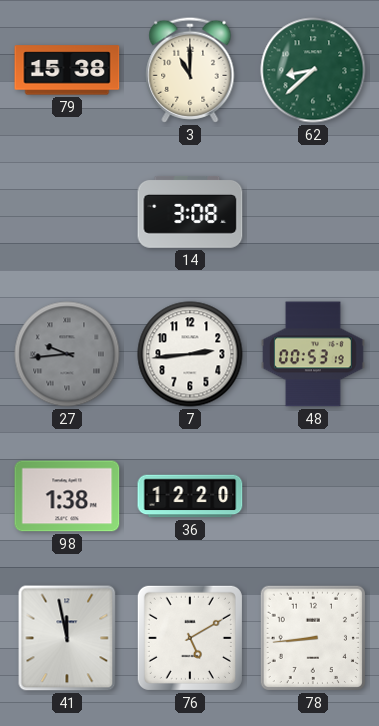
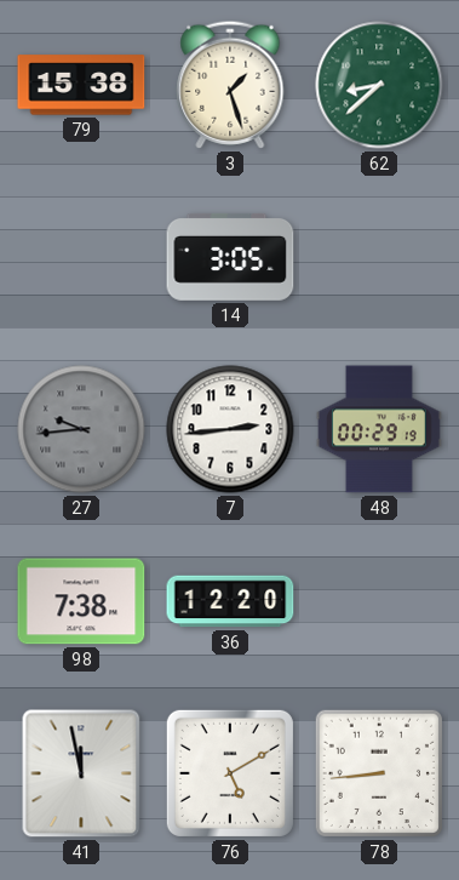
3: 11:00 -> 1:27
14: 3:08 -> 3:05
48: 00:53 -> 00:29
98: 1:38 -> 7:38
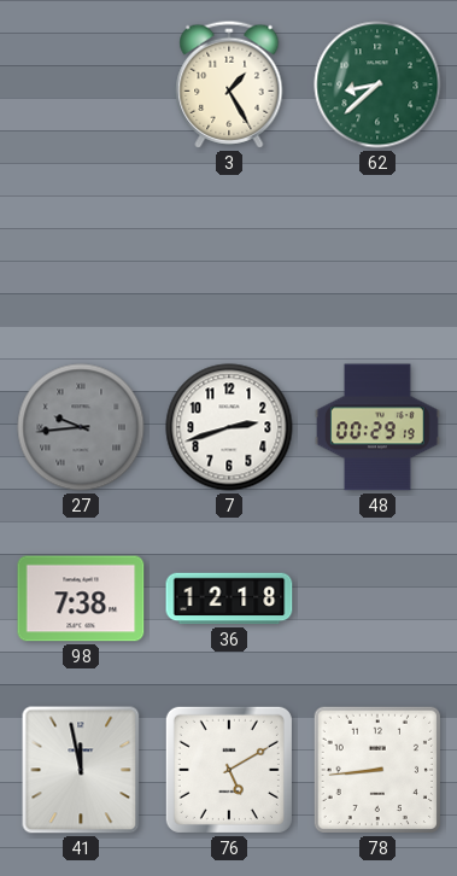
79: 15:38 -> none
3: 1:27 -> 1:25
14: 3:05 -> none
7: 2:44 -> 2:42
36: 12:20 -> 12:18
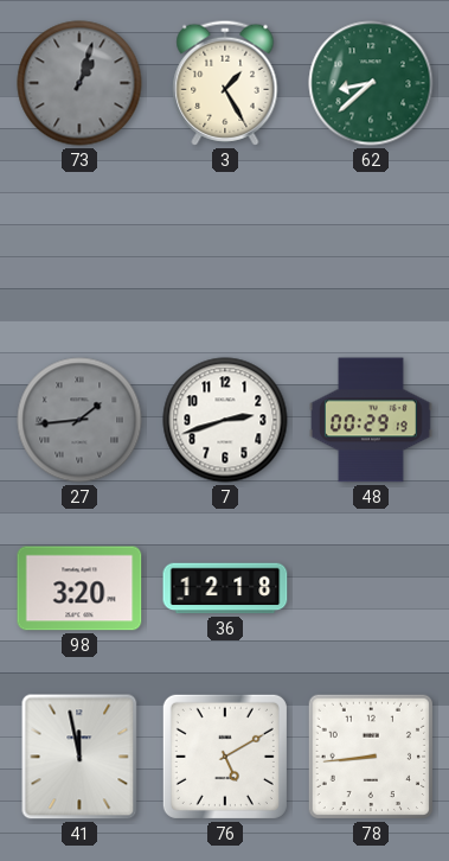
73: none -> 1:03
27: 9:44 -> 1:44
98: 7:38 -> 3:20
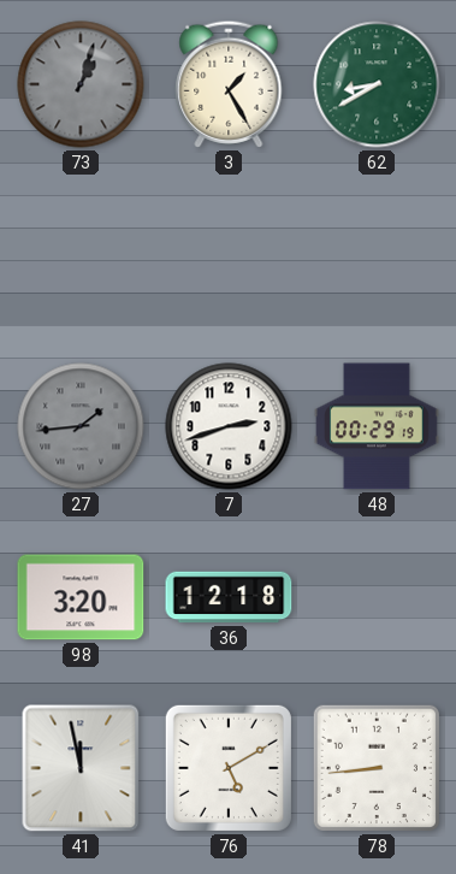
62: 8:38 -> 8:40
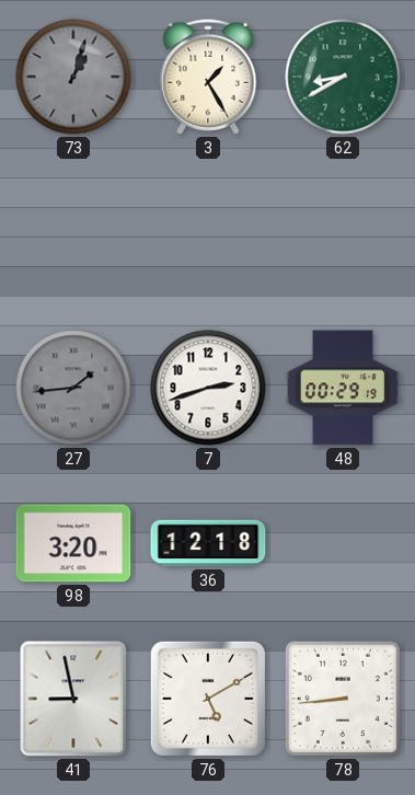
41: 11:58 -> 8:58
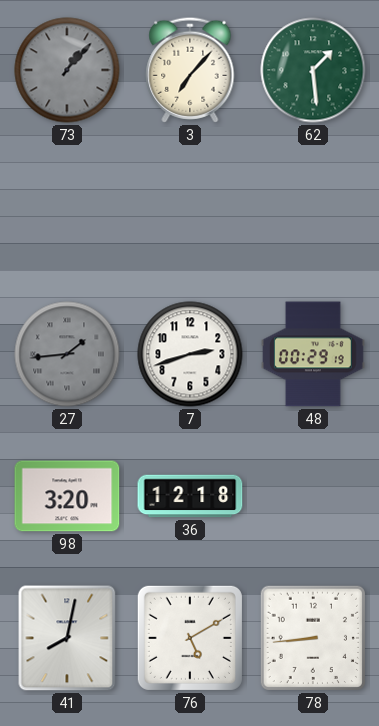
73: 1:03 -> 1:07
3: 1:25 -> 7:07
62: 8:40 -> 1:29
41: 8:58 -> 8:02
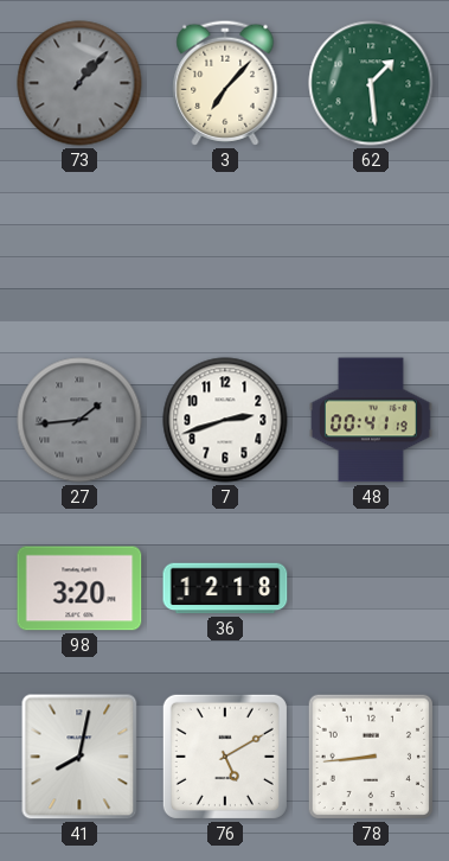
48: 00:29 -> 00:41
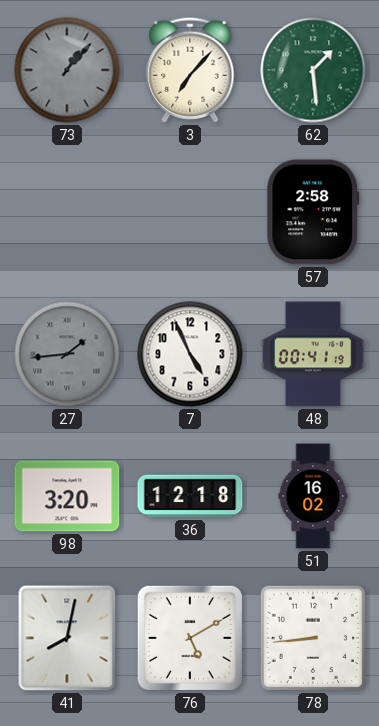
57: none -> 2:58
7: 2:42 -> 4:56
51: none -> 16:02
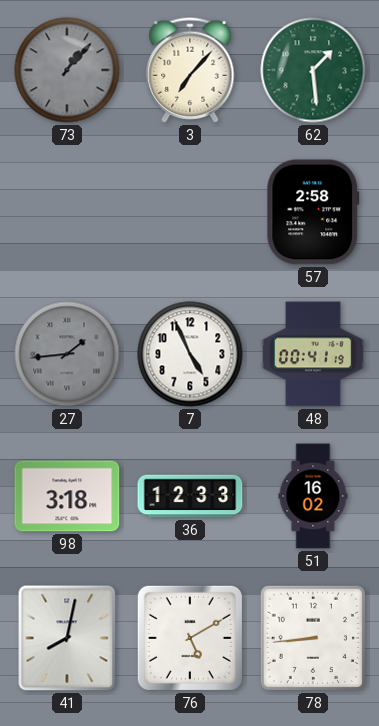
98: 3:20 -> 3:18
36: 12:18 -> 12:33
